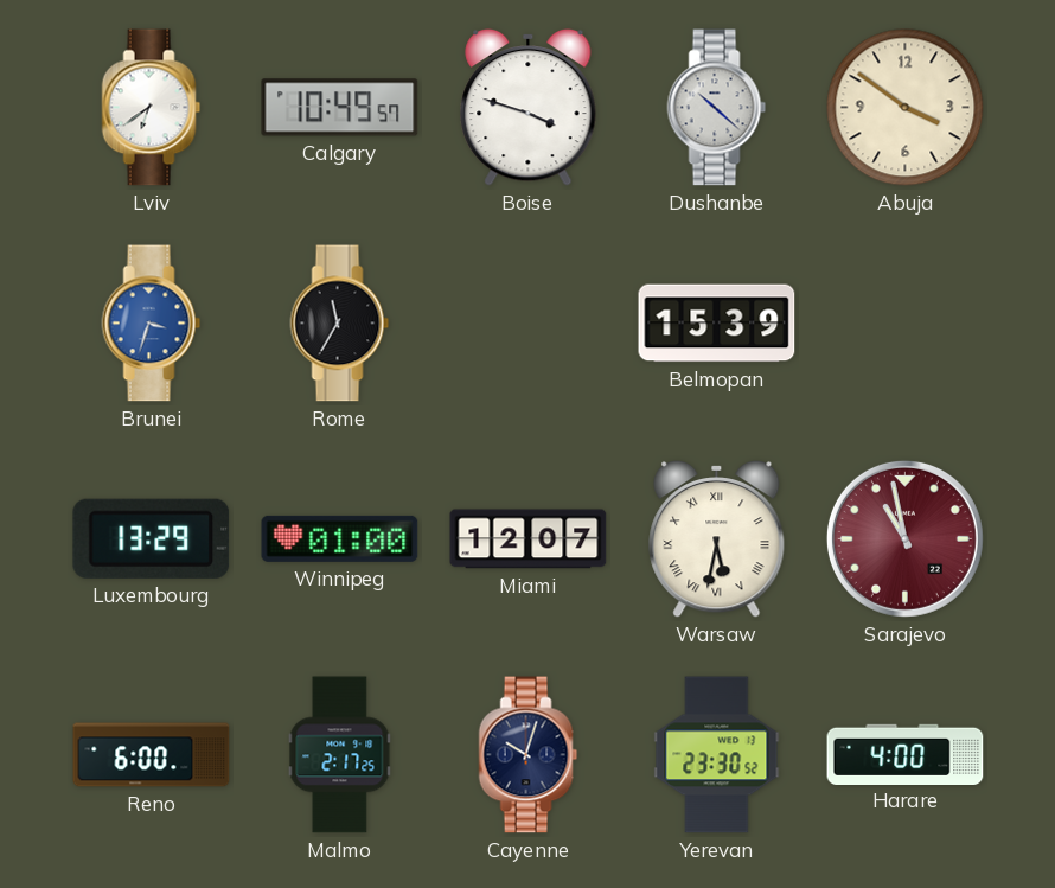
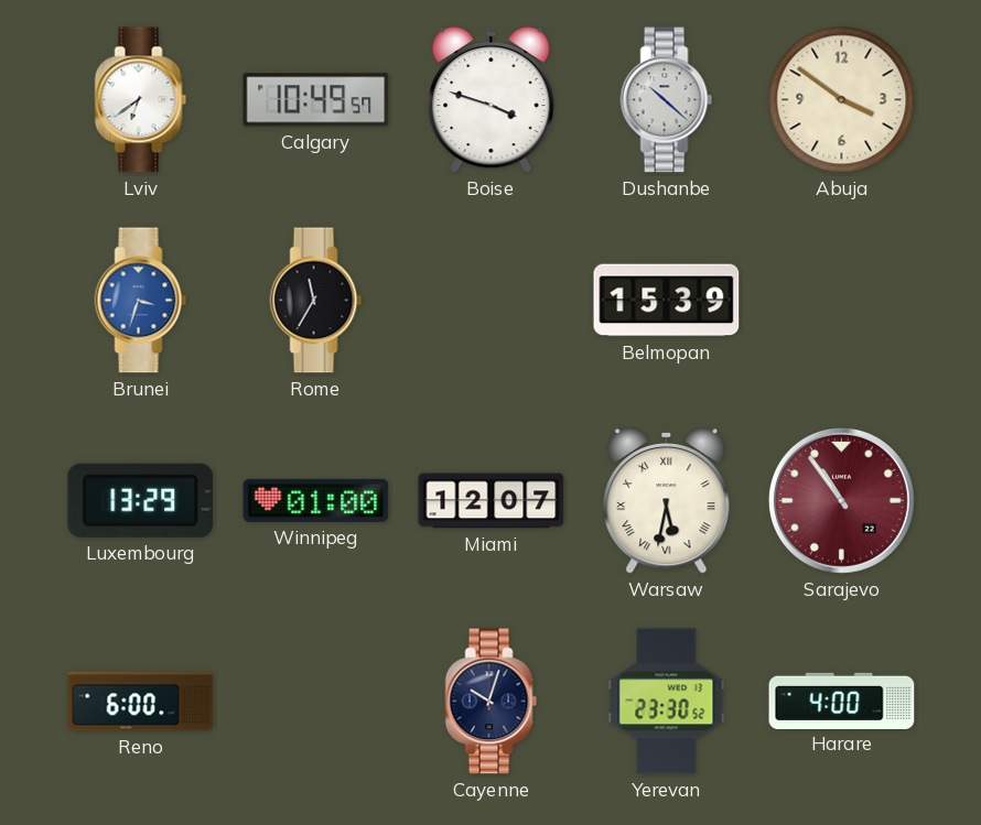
Sarajevo: 10:58 -> 10:54
Malmo: 2:17 -> none
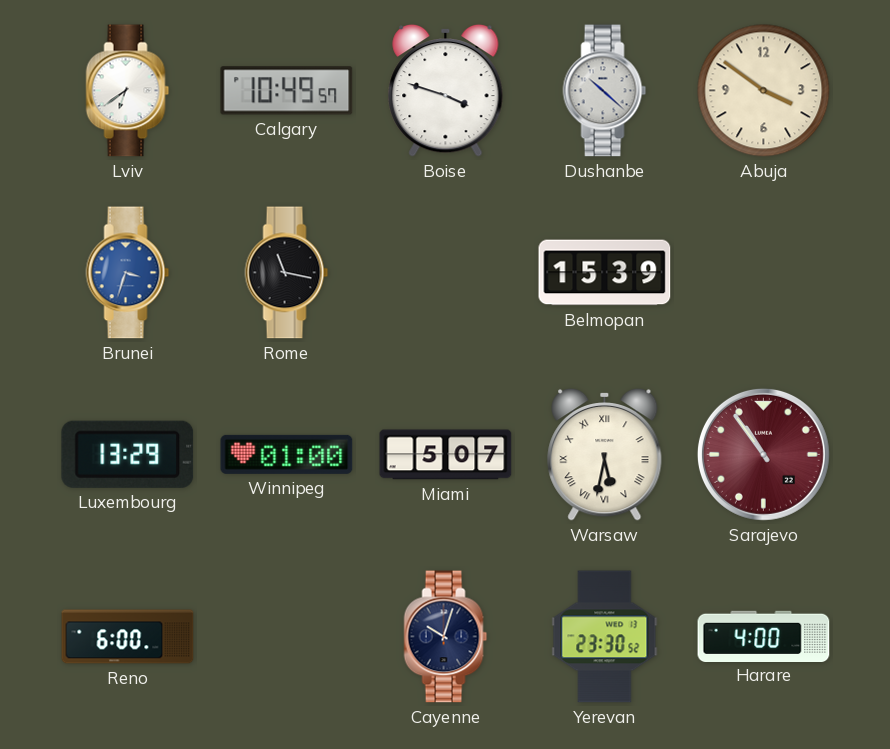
Rome: 11:35 -> 11:17
Miami: 12:07 -> 5:07
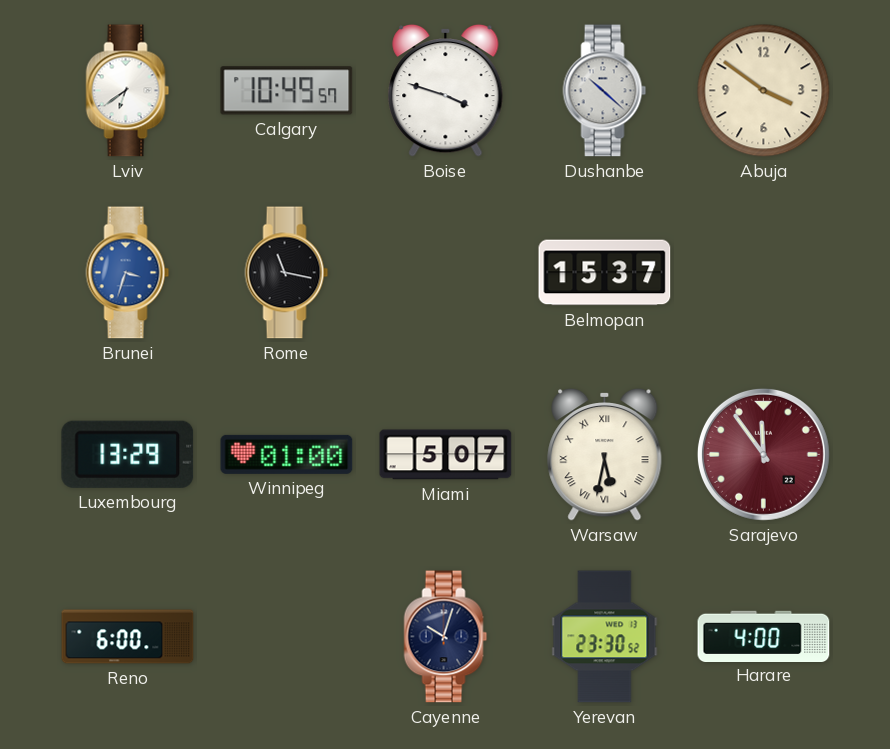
Belmopan: 15:39 -> 15:37
Sarajevo: 10:54 -> 11:54
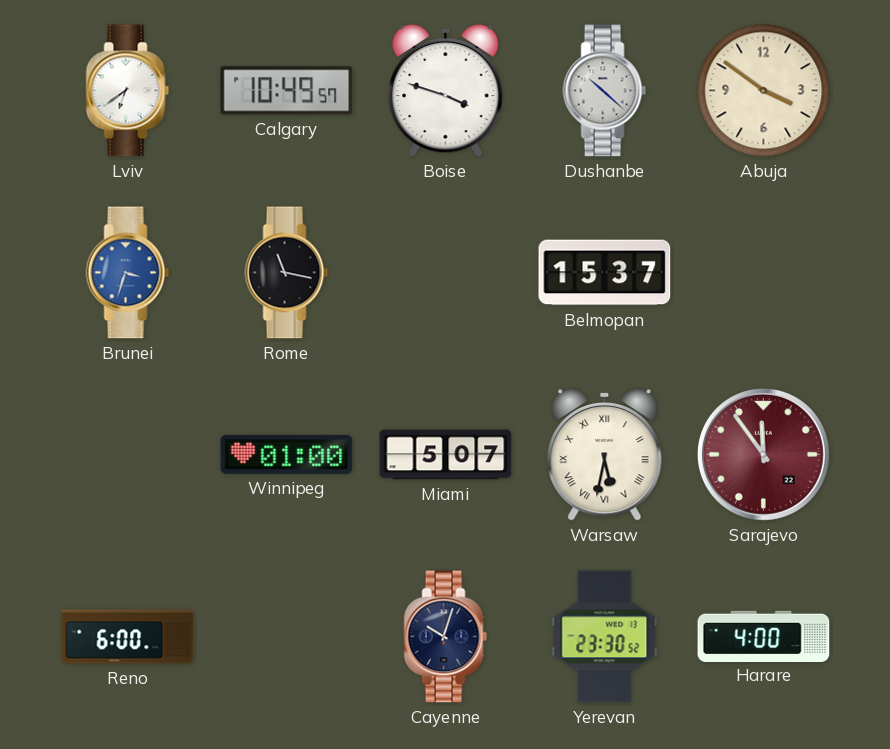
Luxembourg: 13:29 -> none
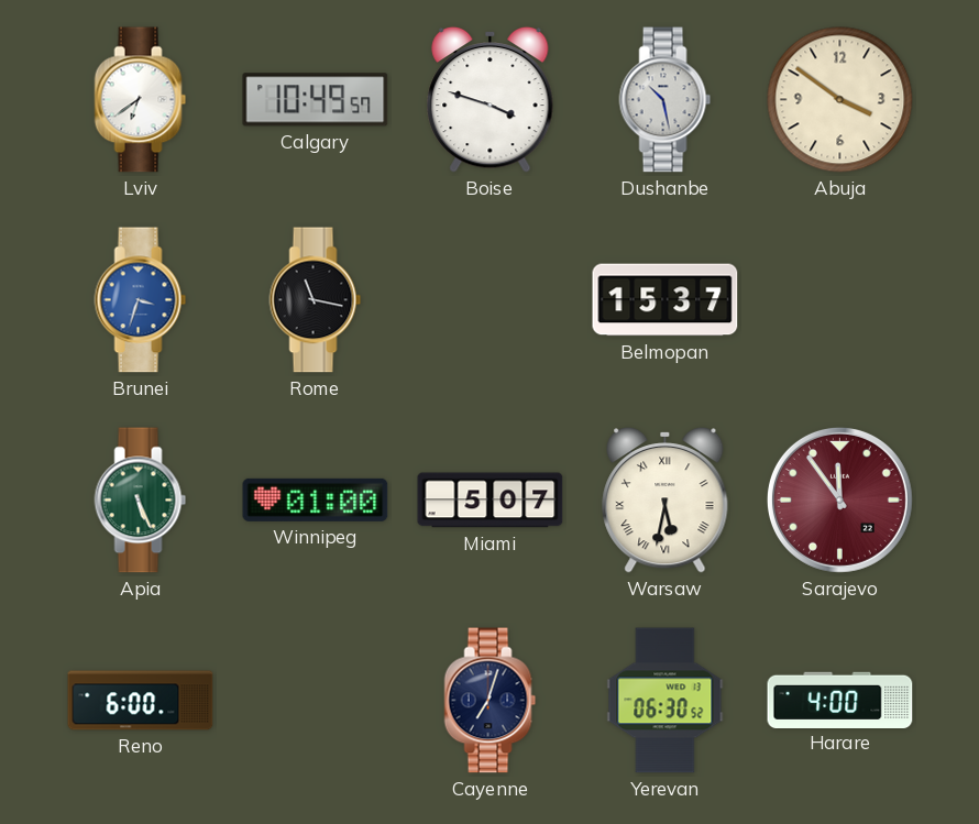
Dushanbe: 10:22 -> 10:28
Apia: none -> 5:26
Cayenne: 10:03 -> 7:03
Yerevan: 23:30 -> 06:30
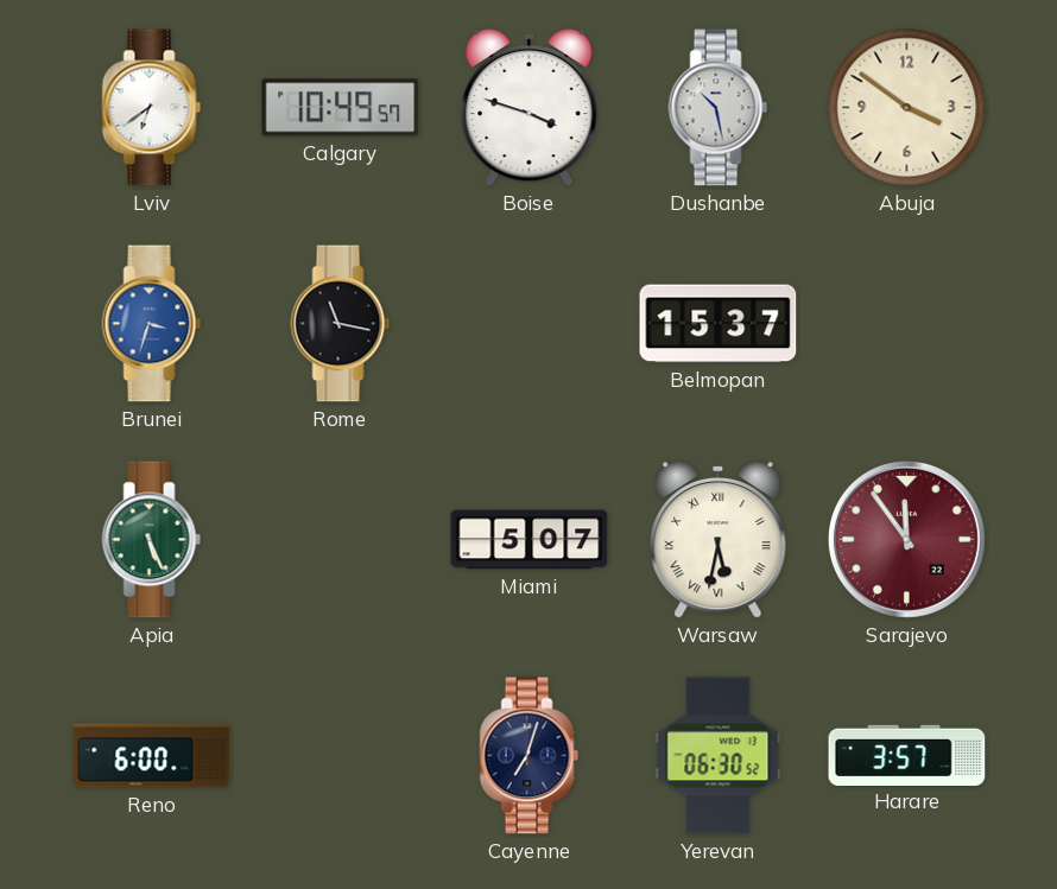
Winnipeg: 01:00 -> none
Harare: 4:00 -> 3:57
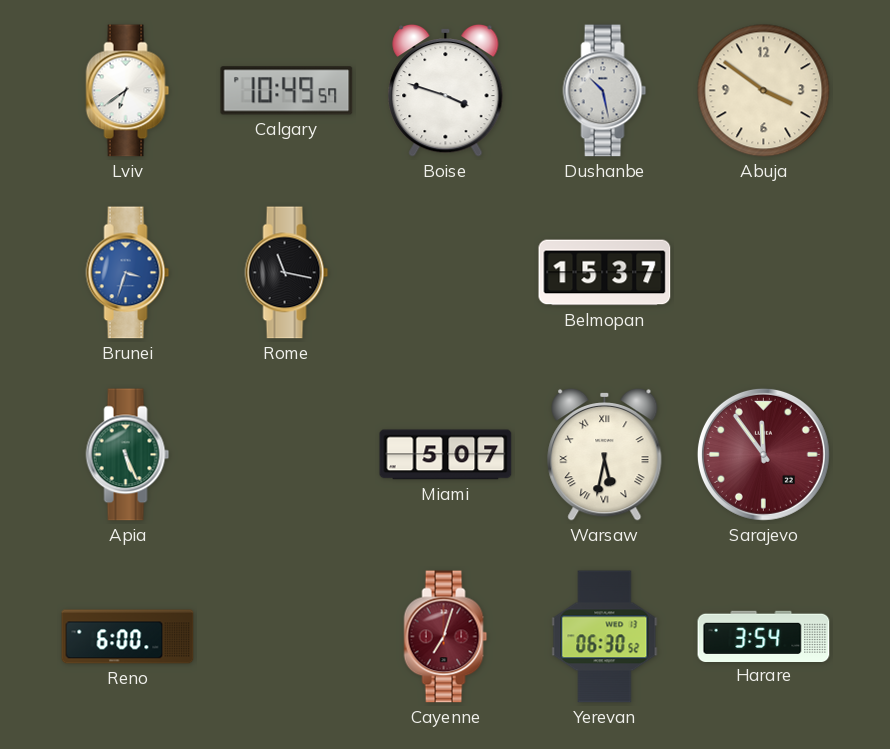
Cayenne dial: navy -> burgundy
Harare: 3:57 -> 3:54
